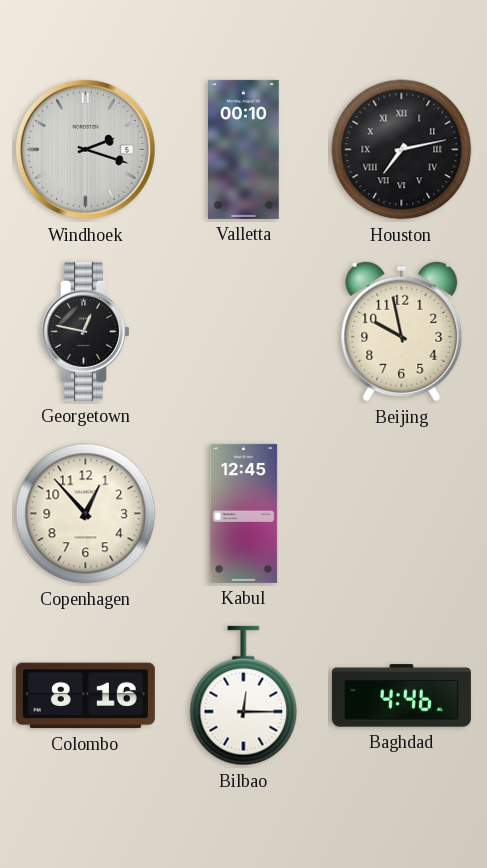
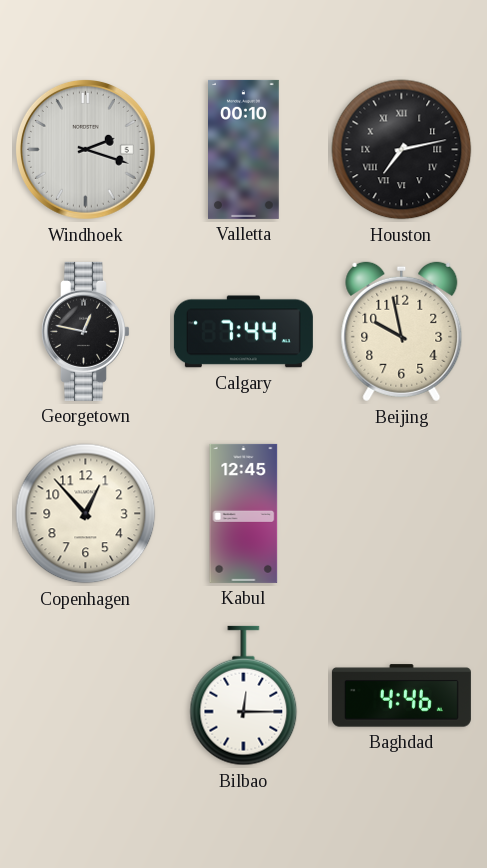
Calgary: none -> 7:44
Colombo: 8:16 -> none
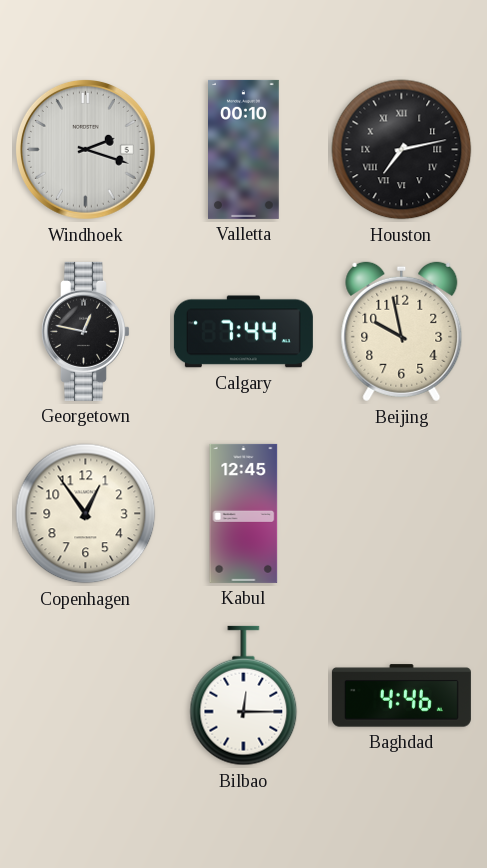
Copenhagen: 12:53 -> 12:54
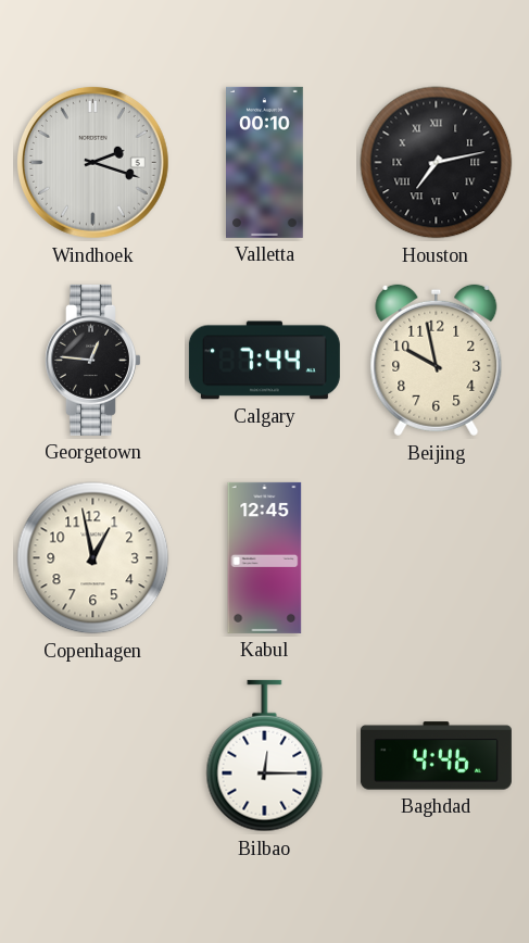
Georgetown: 12:47 -> 12:46
Copenhagen: 12:54 -> 12:58
